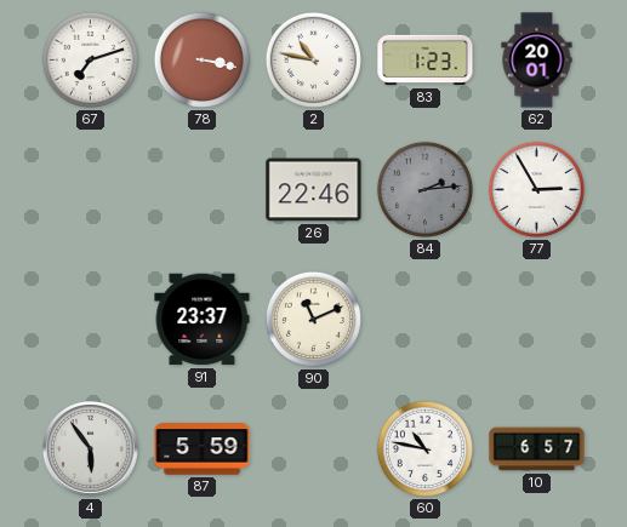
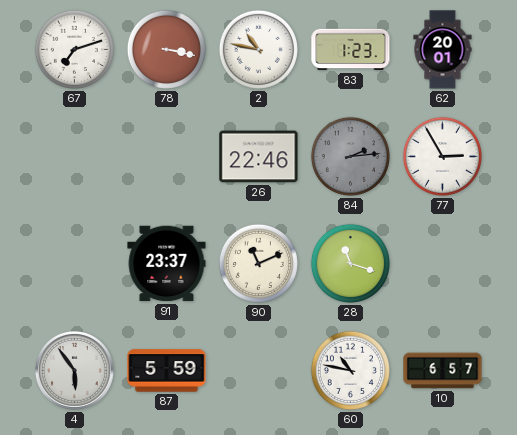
28: none -> 11:18
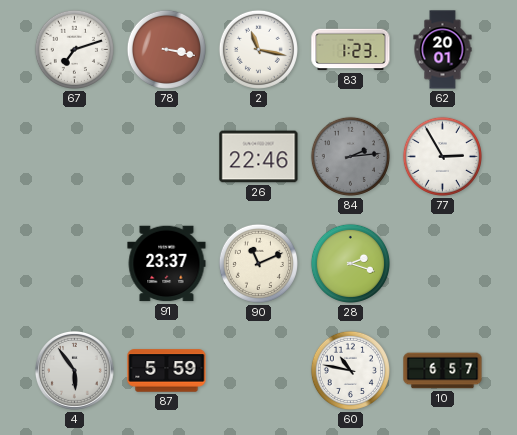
2: 10:47 -> 11:17
28: 11:18 -> 2:18
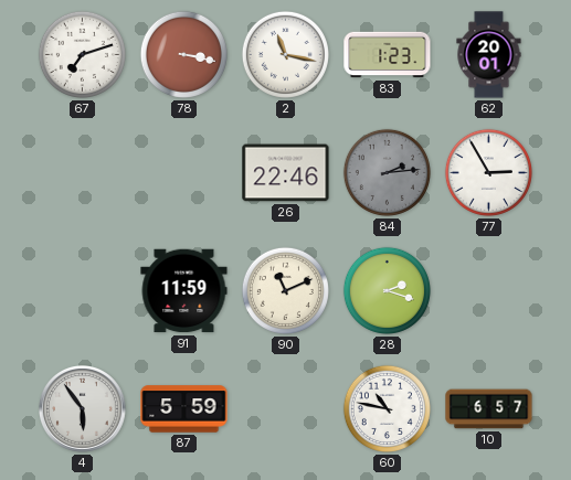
91: 23:37 -> 11:59
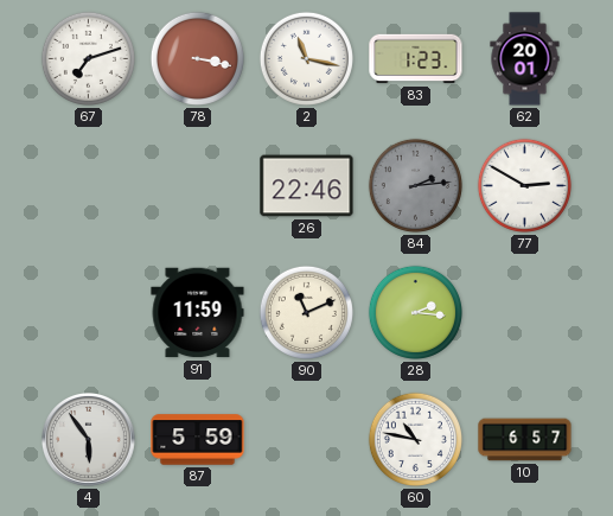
77: 2:55 -> 2:50
28: 2:18 -> 2:16
